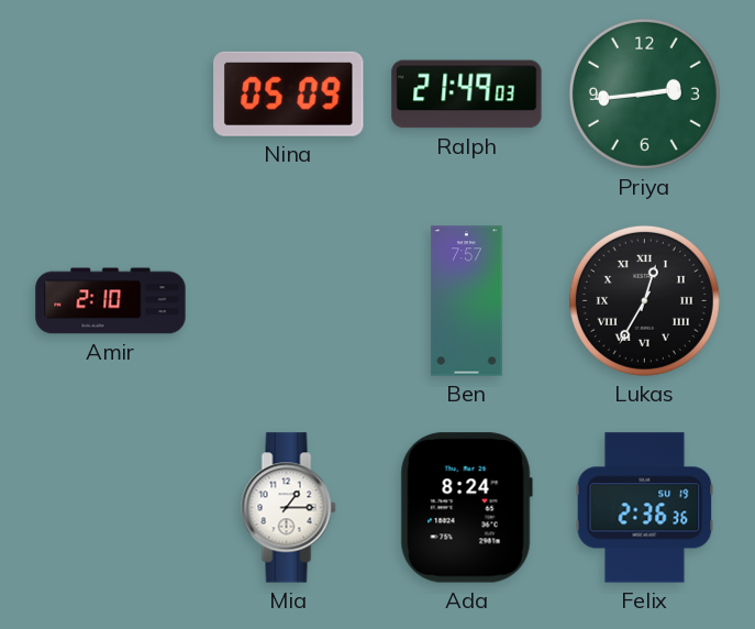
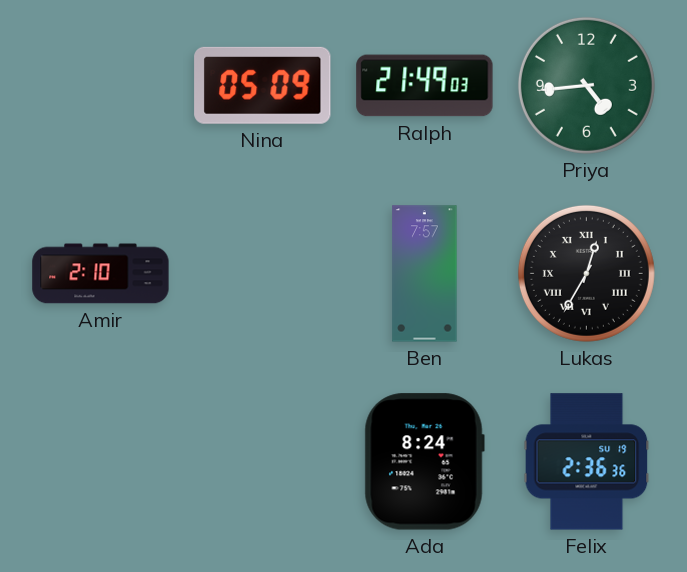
Priya: 2:44 -> 4:44
Mia: 1:15 -> none
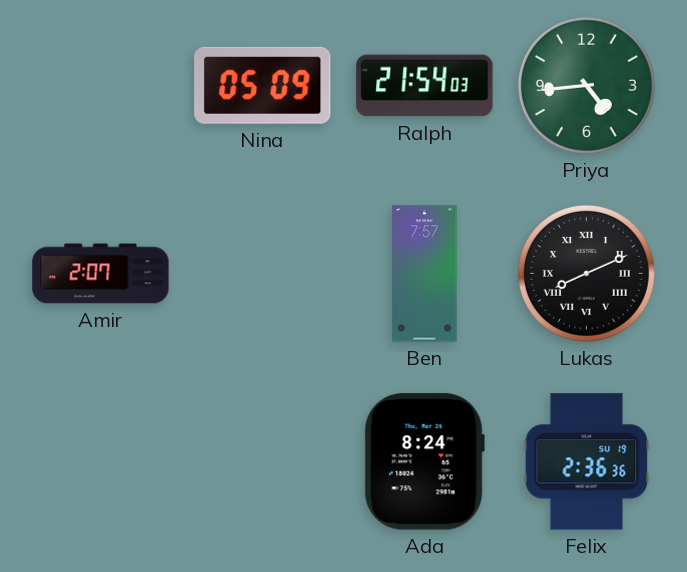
Ralph: 21:49 -> 21:54
Amir: 2:10 -> 2:07
Lukas: 12:35 -> 8:11
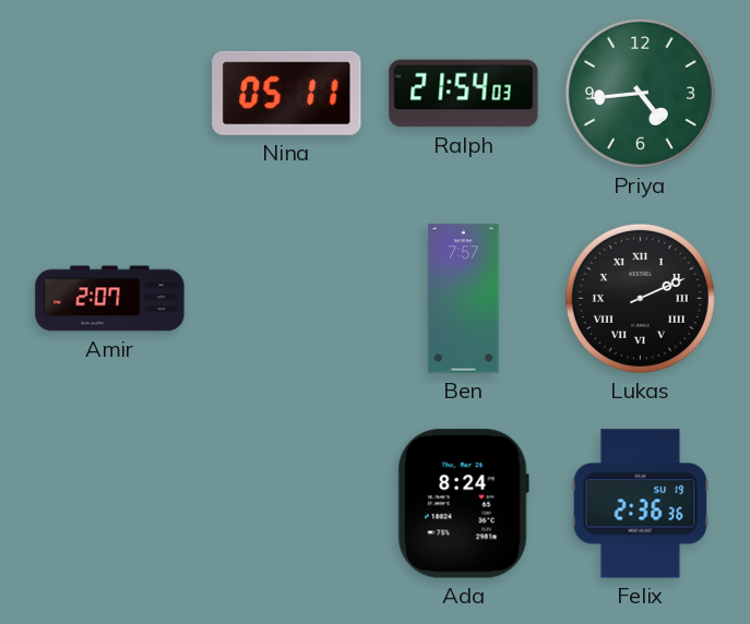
Nina: 05:09 -> 05:11
Lukas: 8:11 -> 2:11
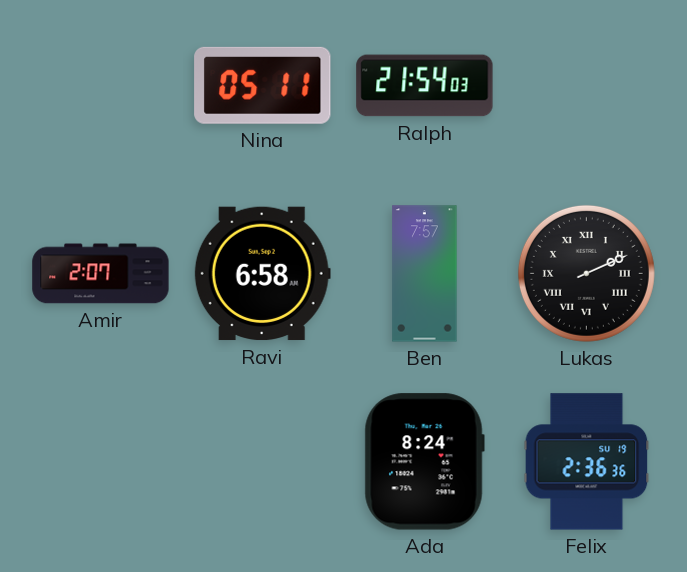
Priya: 4:44 -> none
Ravi: none -> 6:58
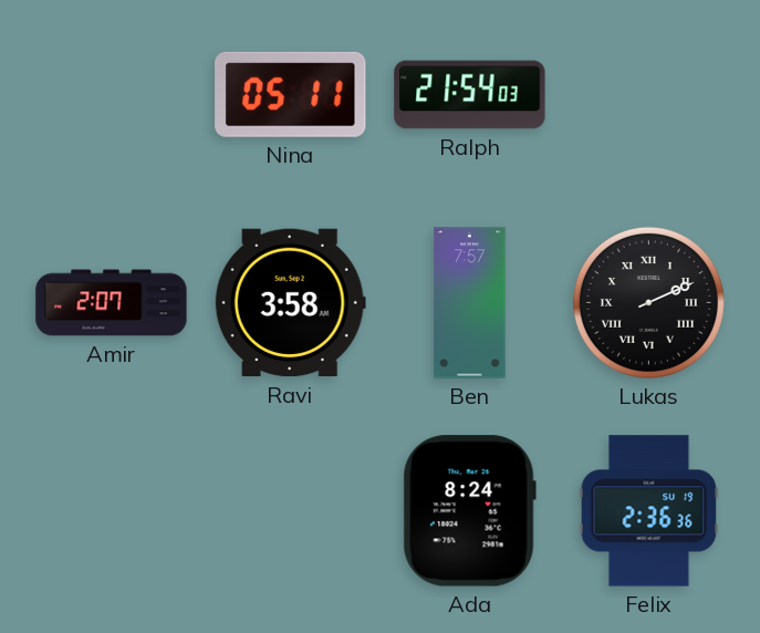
Ravi: 6:58 -> 3:58
